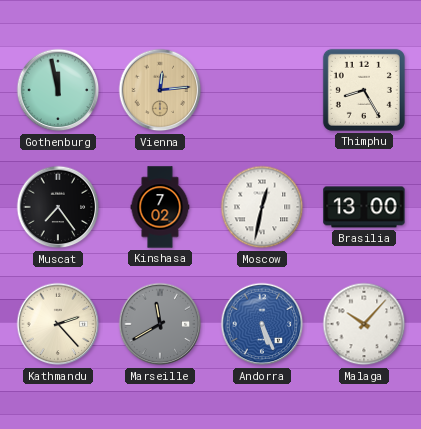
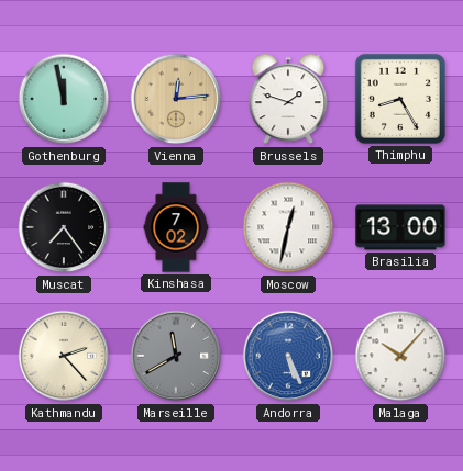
Brussels: none -> 1:48
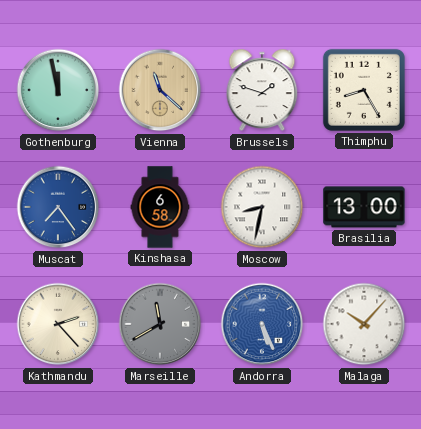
Vienna: 12:14 -> 11:22
Muscat dial: black -> blue
Kinshasa: 7:02 -> 6:58
Moscow: 12:32 -> 8:32
